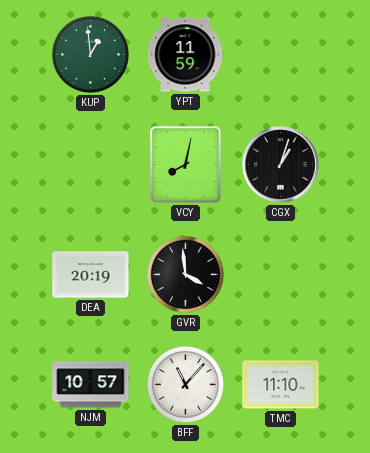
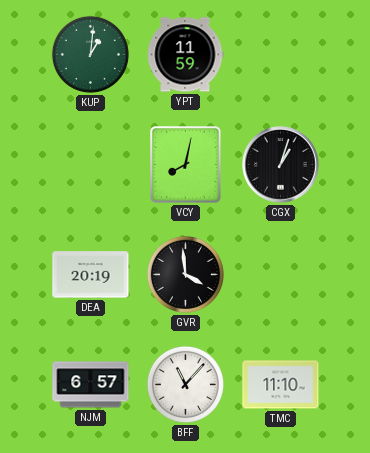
KUP: 12:59 -> 1:01
NJM: 10:57 -> 6:57
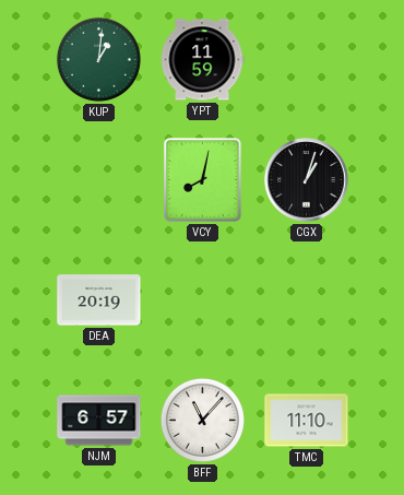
GVR: 3:59 -> none
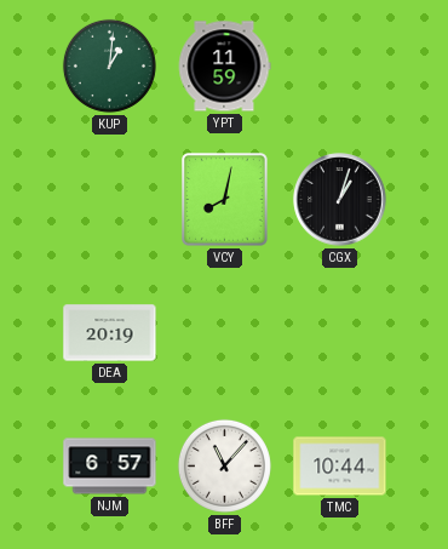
TMC: 11:10 -> 10:44
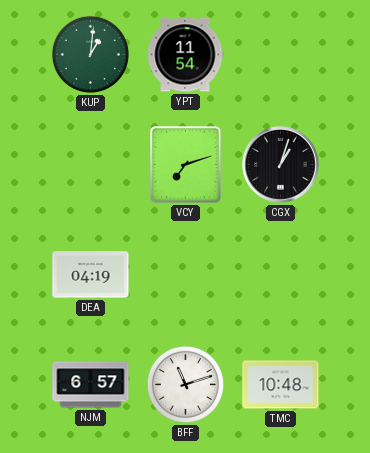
YPT: 11:59 -> 11:54
VCY: 8:02 -> 7:12
DEA: 20:19 -> 04:19
BFF: 11:07 -> 11:12
TMC: 10:44 -> 10:48
